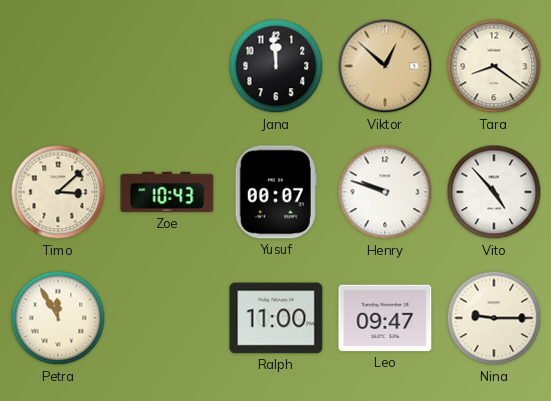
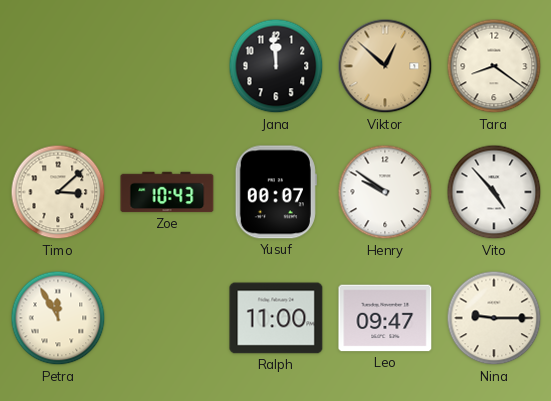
Henry: 9:48 -> 9:51
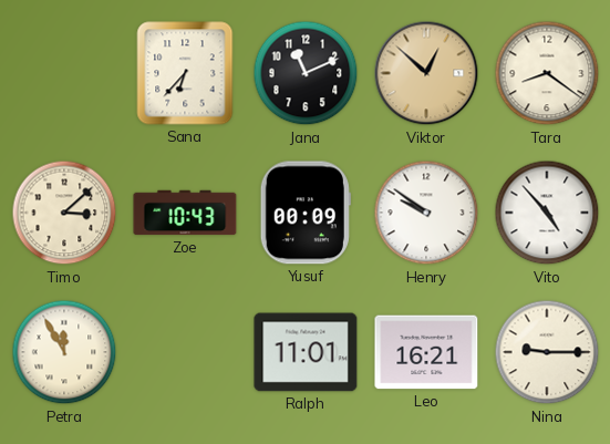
Sana: none -> 6:37
Jana: 11:59 -> 11:11
Yusuf: 00:07 -> 00:09
Ralph: 11:00 -> 11:01
Leo: 09:47 -> 16:21
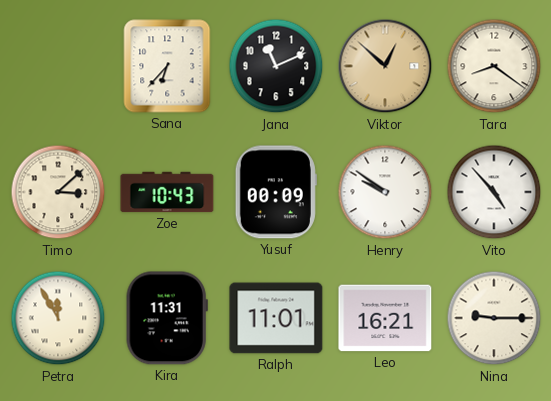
Kira: none -> 11:31
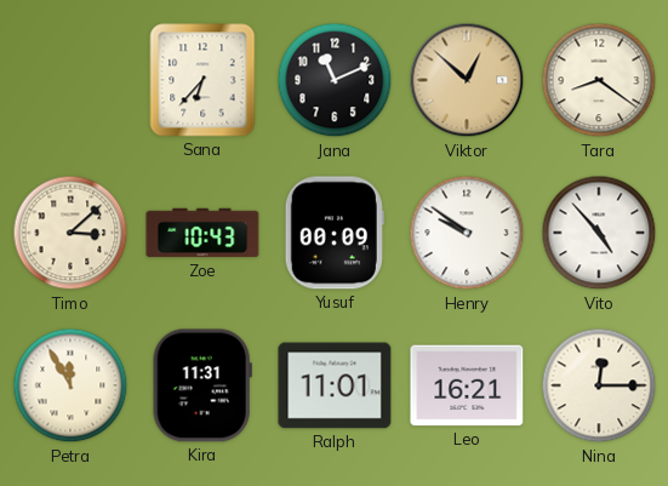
Nina: 9:15 -> 12:15
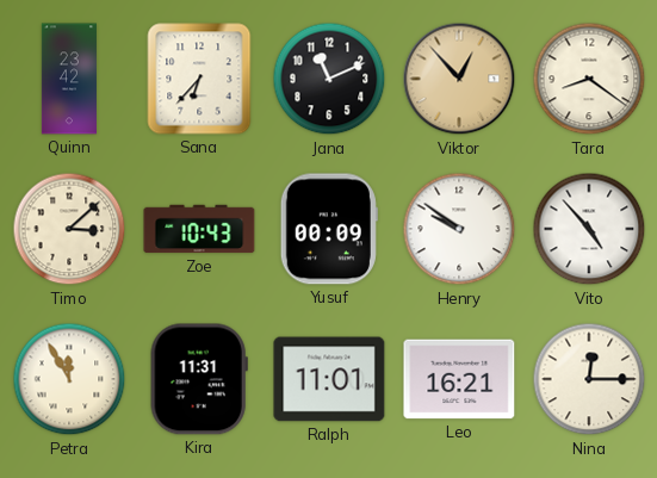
Quinn: none -> 23:42
Viktor: 12:52 -> 12:53
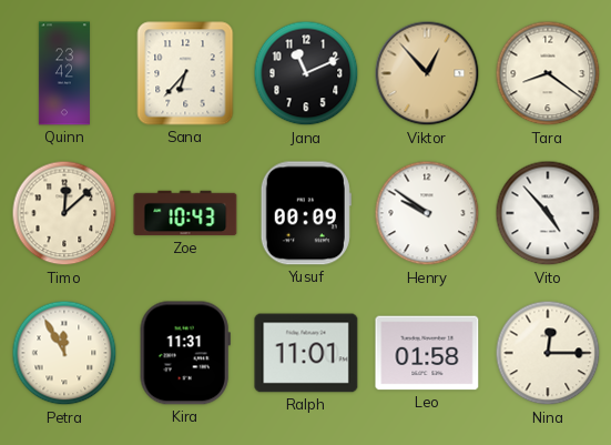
Timo: 3:08 -> 12:08
Leo: 16:21 -> 01:58
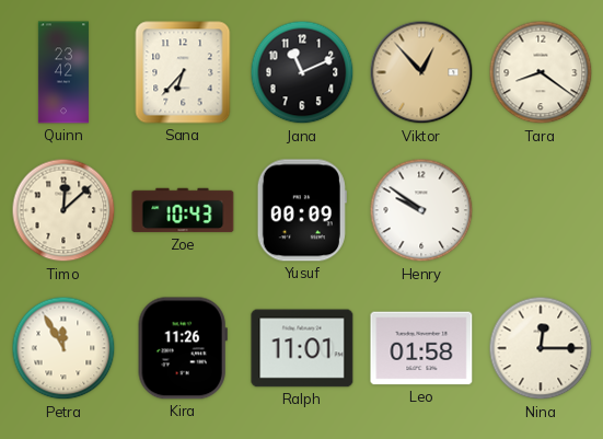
Vito: 4:53 -> none
Kira: 11:31 -> 11:26
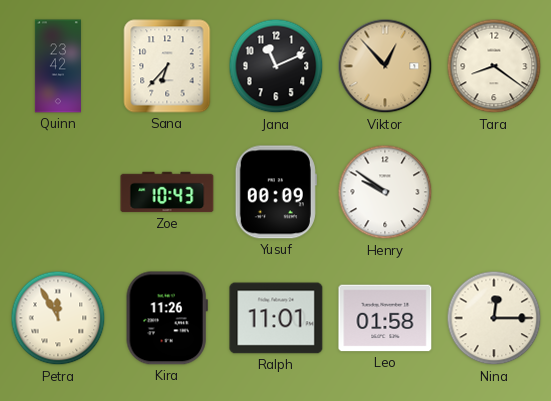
Timo: 12:08 -> none
